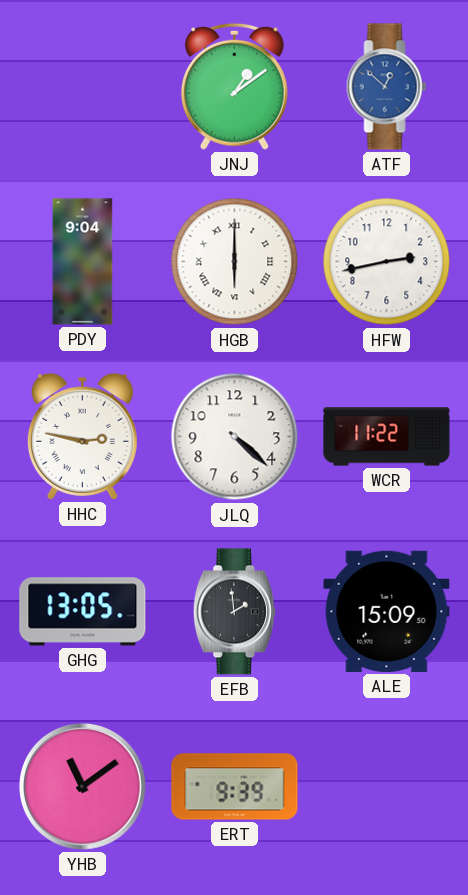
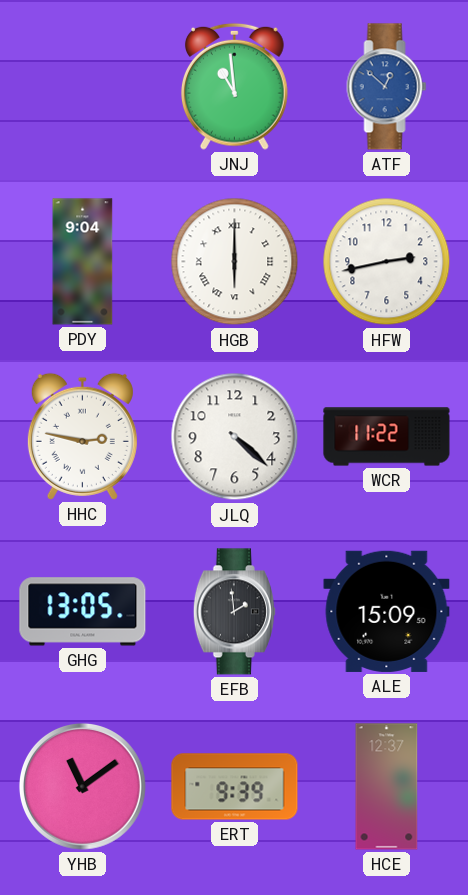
JNJ: 1:09 -> 10:59
HCE: none -> 12:37
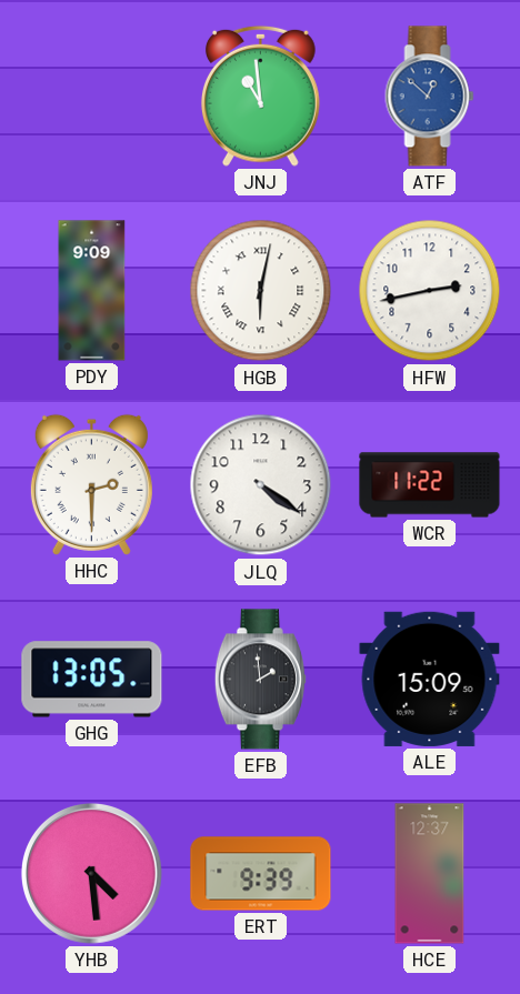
PDY: 9:04 -> 9:09
HGB: 6:00 -> 6:02
HHC: 2:47 -> 2:30
JLQ: 4:22 -> 4:21
YHB: 11:09 -> 4:29
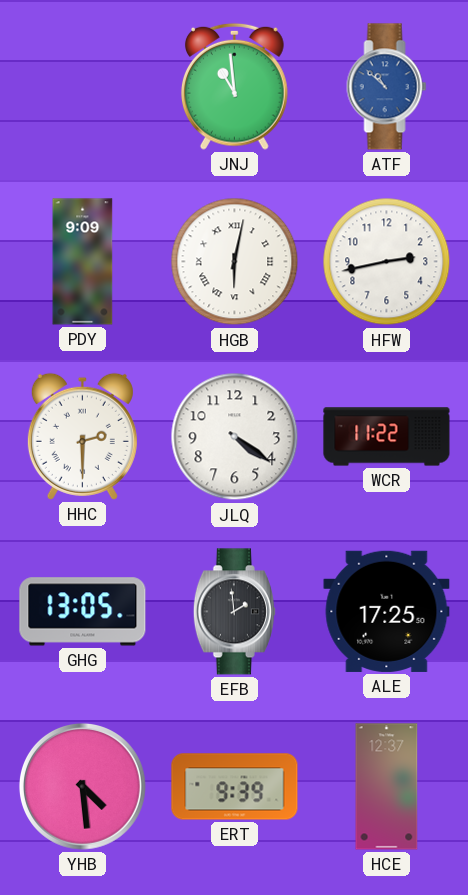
ATF: 12:52 -> 10:52
ALE: 15:09 -> 17:25
